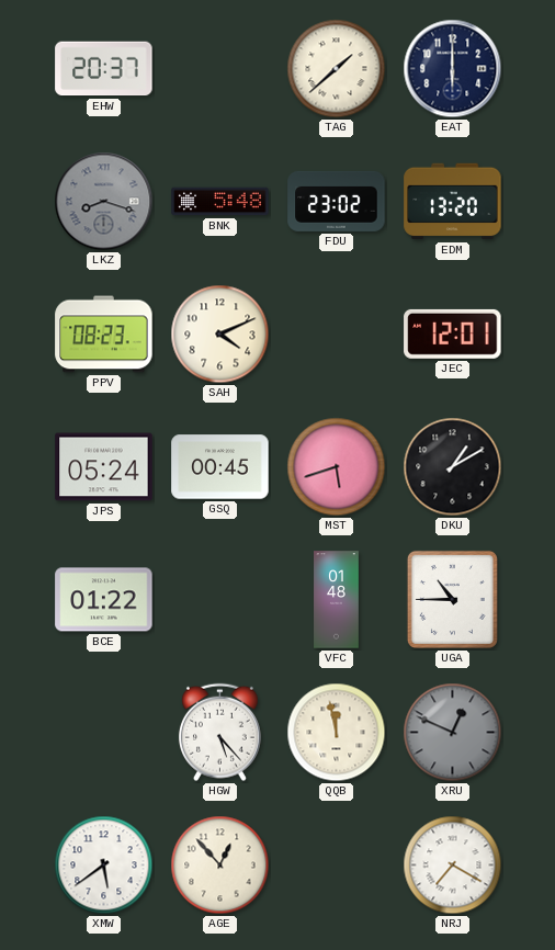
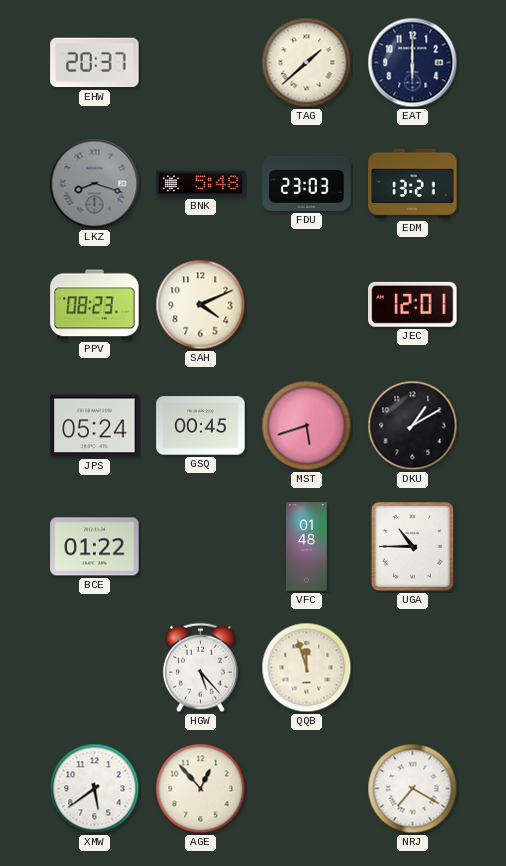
FDU: 23:02 -> 23:03
EDM: 13:20 -> 13:21
QQB: 11:58 -> 11:57
XRU: 12:49 -> none
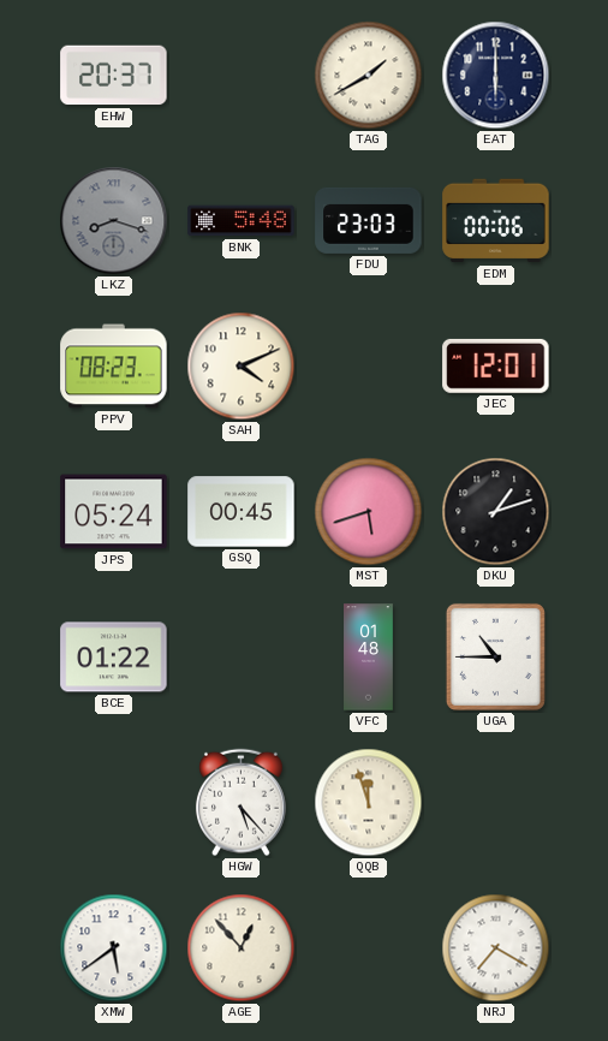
TAG: 1:38 -> 1:40
EDM: 13:21 -> 00:06
DKU: 1:10 -> 1:12
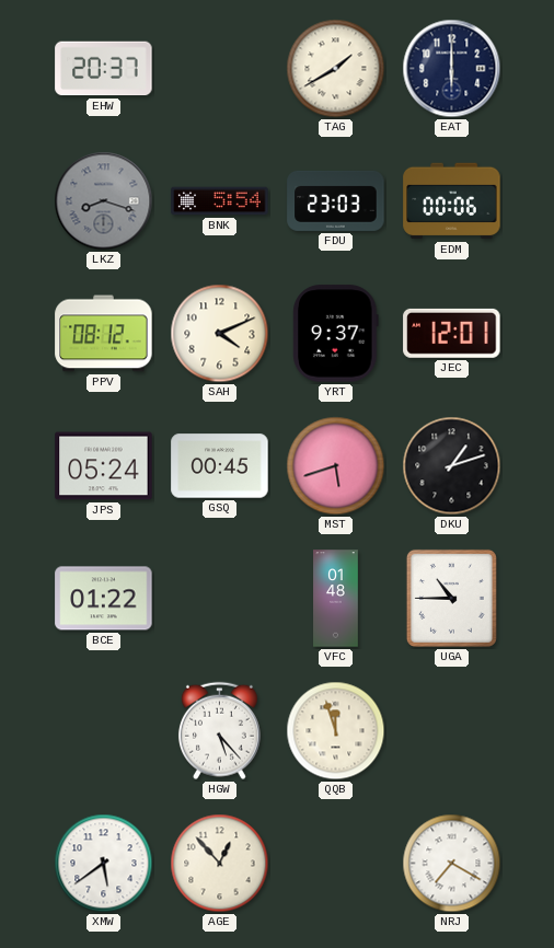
BNK: 5:48 -> 5:54
PPV: 08:23 -> 08:12
YRT: none -> 9:37
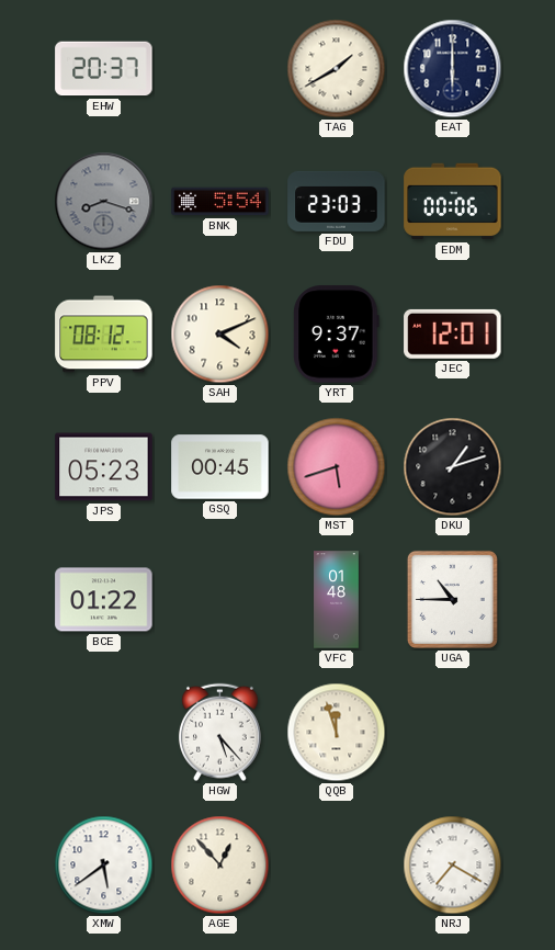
JPS: 05:24 -> 05:23
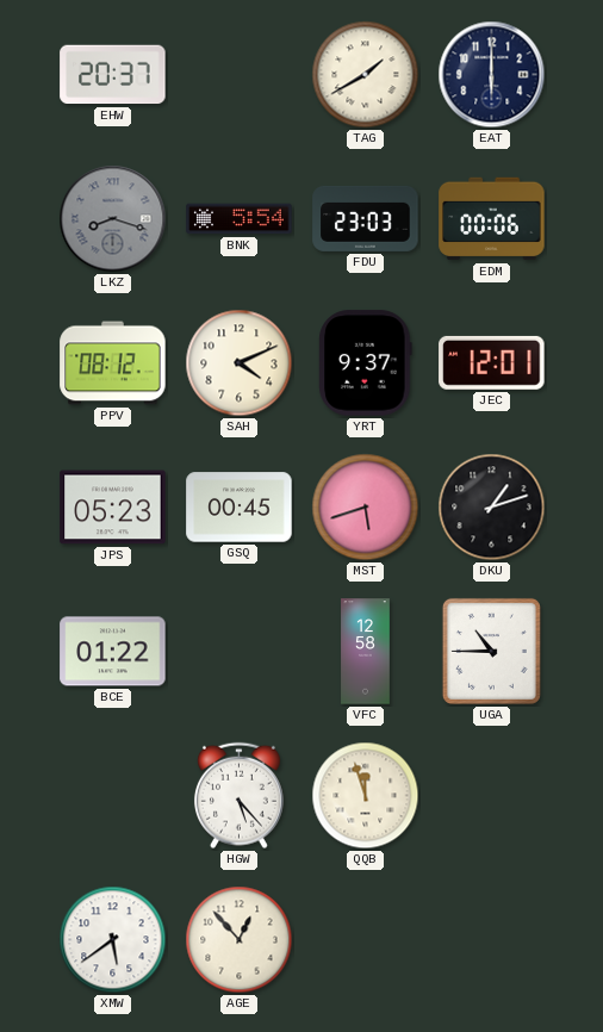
VFC: 01:48 -> 12:58
NRJ: 7:20 -> none
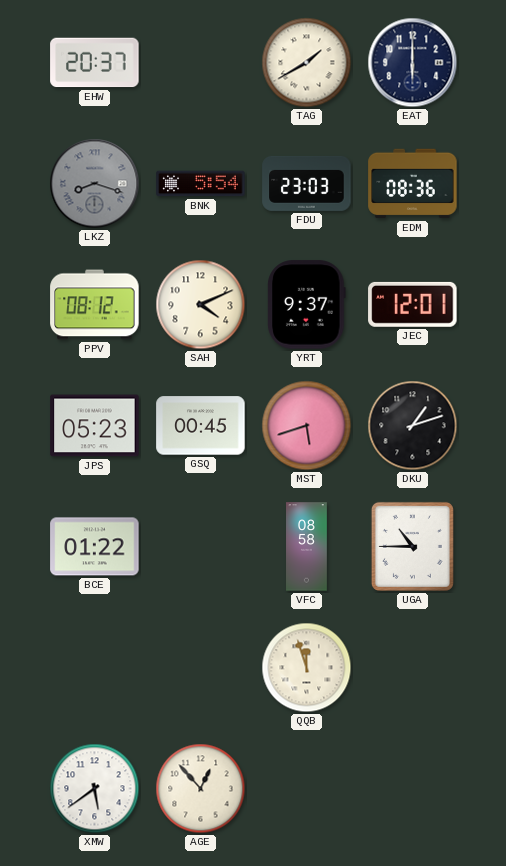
EDM: 00:06 -> 08:36
VFC: 12:58 -> 08:58
HGW: 5:23 -> none
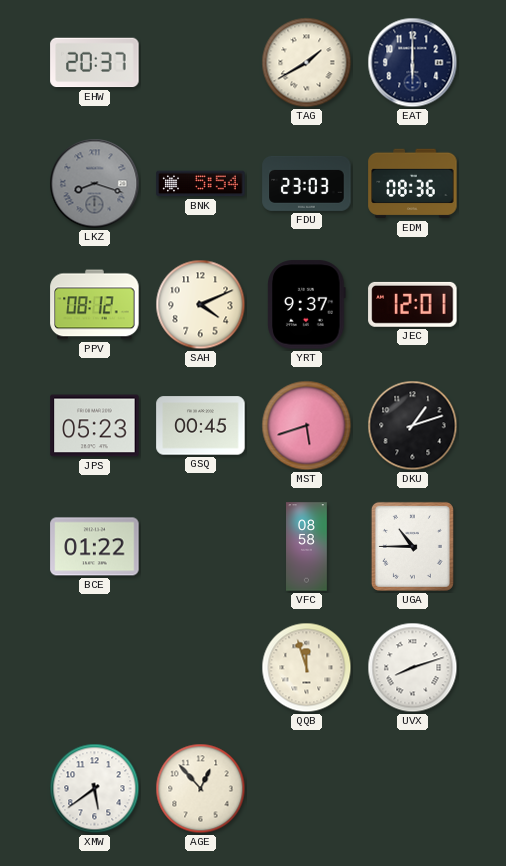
UVX: none -> 8:12
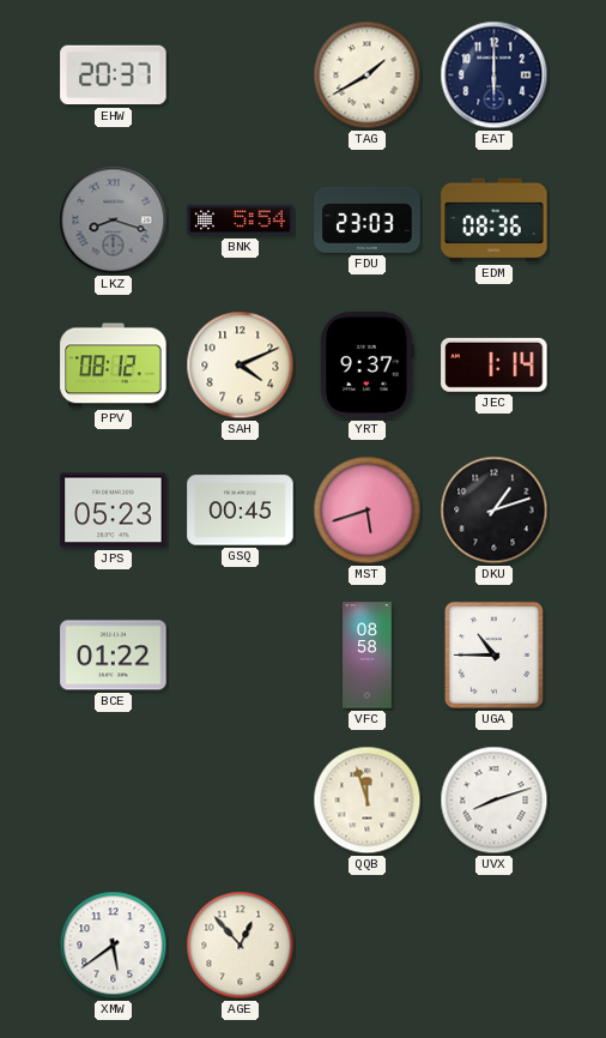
JEC: 12:01 -> 1:14
